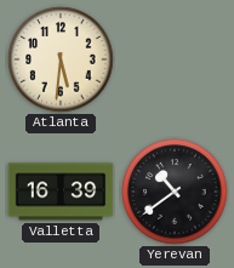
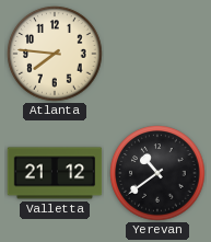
Atlanta: 5:31 -> 7:46
Valletta: 16:39 -> 21:12
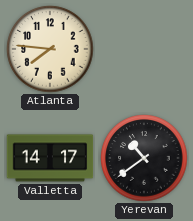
Valletta: 21:12 -> 14:17
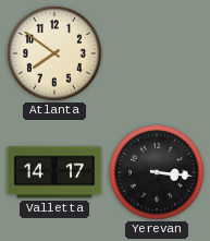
Atlanta: 7:46 -> 7:51
Yerevan: 10:39 -> 3:16
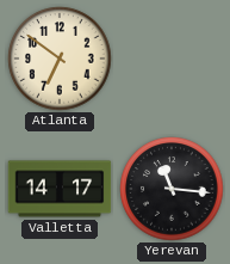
Atlanta: 7:51 -> 6:51
Yerevan: 3:16 -> 11:16
